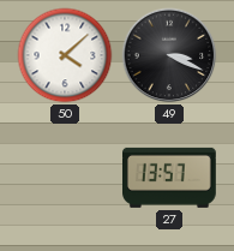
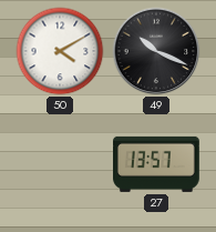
50: 4:08 -> 4:10
49: 3:19 -> 10:19
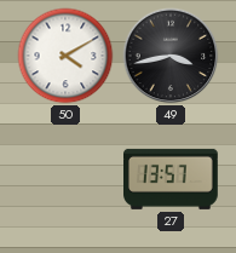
49: 10:19 -> 3:43
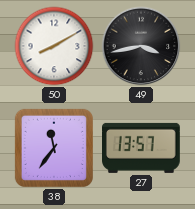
50: 4:10 -> 8:10
38: none -> 11:36
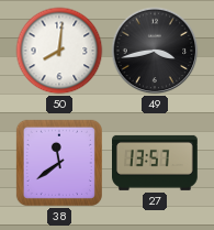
50: 8:10 -> 8:01
38: 11:36 -> 11:39
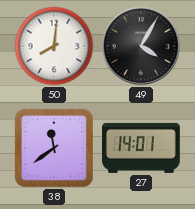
49: 3:43 -> 4:05
27: 13:57 -> 14:01
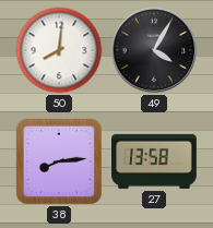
38: 11:39 -> 8:14
27: 14:01 -> 13:58
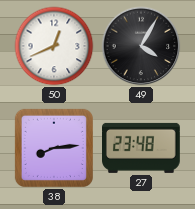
50: 8:01 -> 12:41
27: 13:58 -> 23:48
